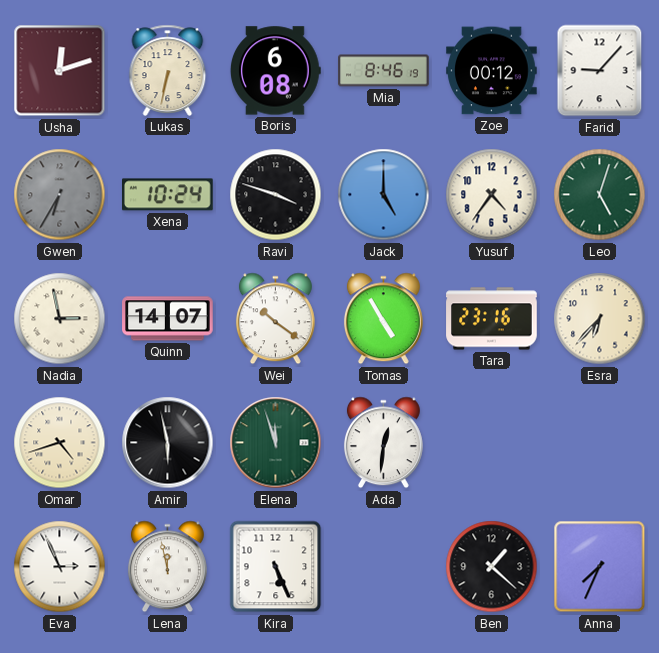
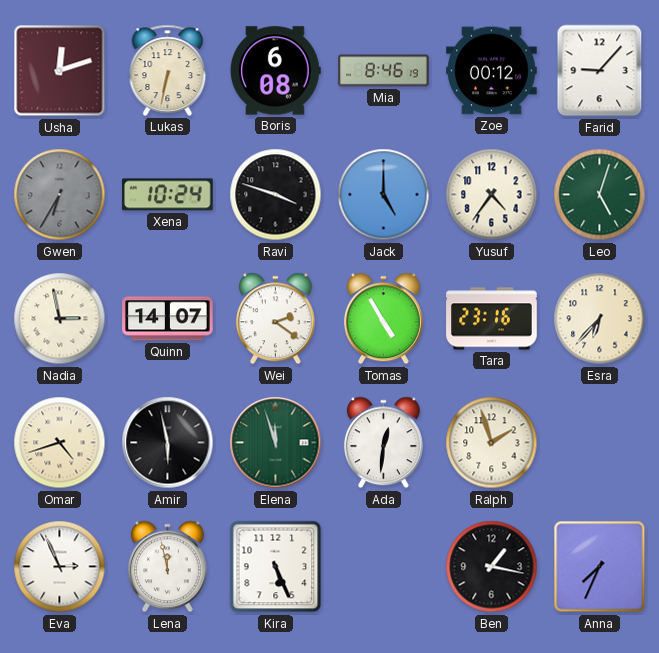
Wei: 10:21 -> 2:21
Ralph: none -> 1:57
Ben: 1:22 -> 1:17
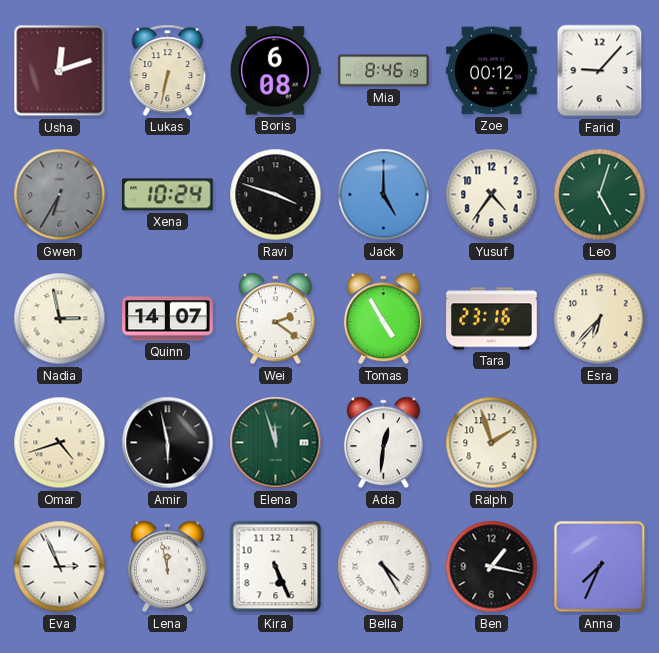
Bella: none -> 4:25
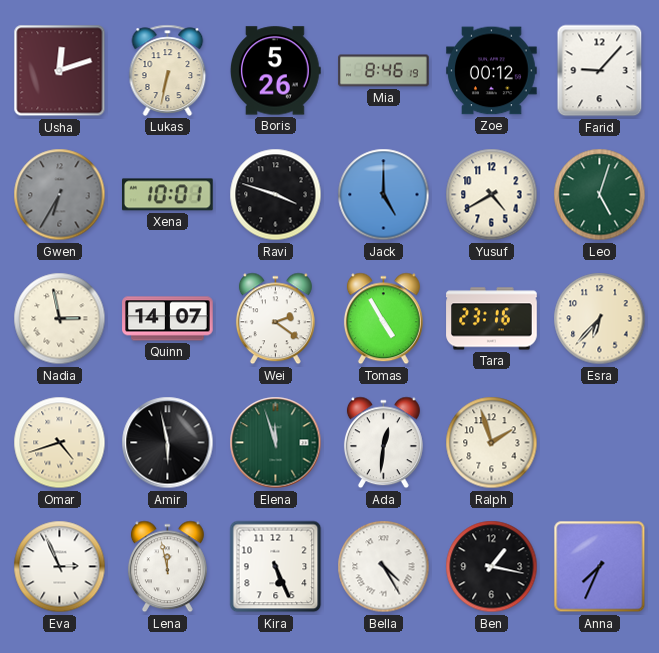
Boris: 6:08 -> 5:26
Xena: 10:24 -> 10:01
Yusuf: 4:36 -> 4:40
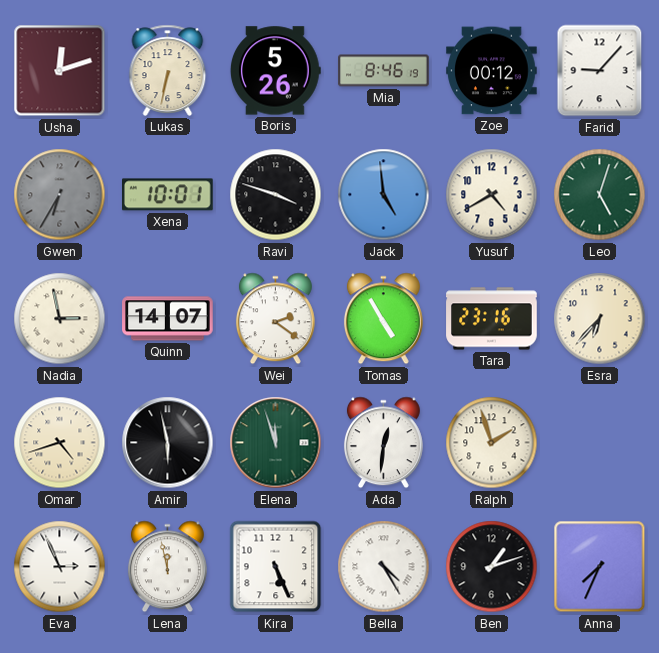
Jack: 5:00 -> 4:59
Ben: 1:17 -> 1:12
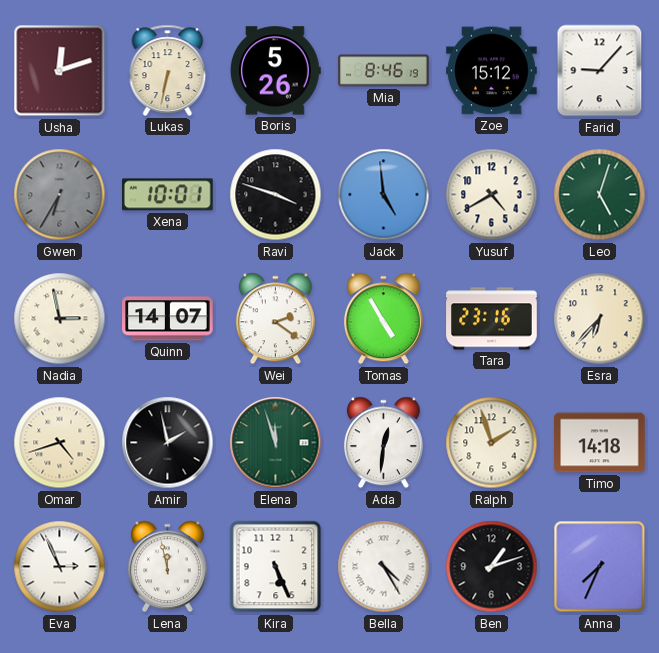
Zoe: 00:12 -> 15:12
Amir: 5:58 -> 1:58
Timo: none -> 14:18
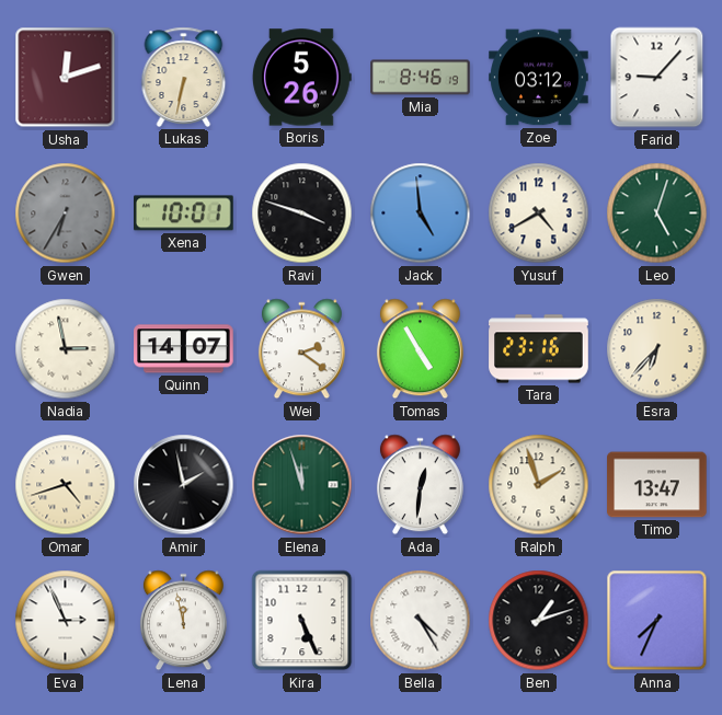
Zoe: 15:12 -> 03:12
Timo: 14:18 -> 13:47
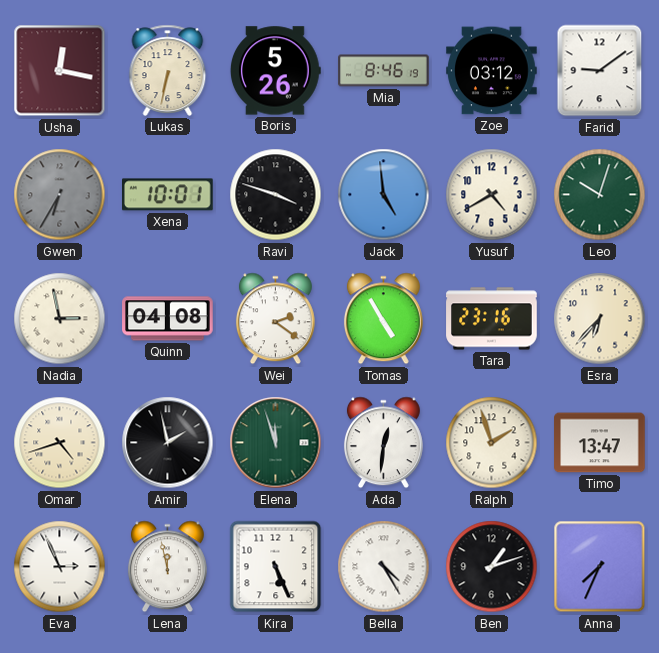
Usha: 12:12 -> 12:17
Farid: 9:07 -> 9:09
Leo: 5:03 -> 10:03
Quinn: 14:07 -> 04:08
